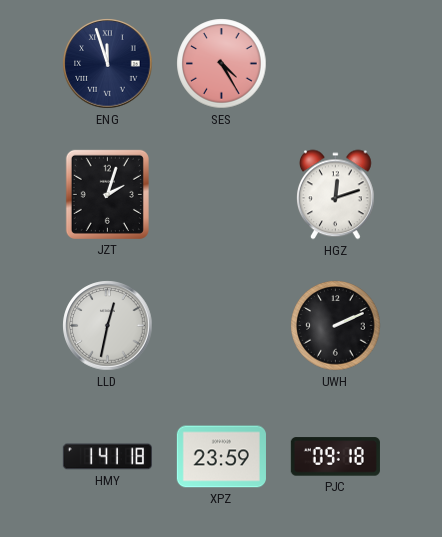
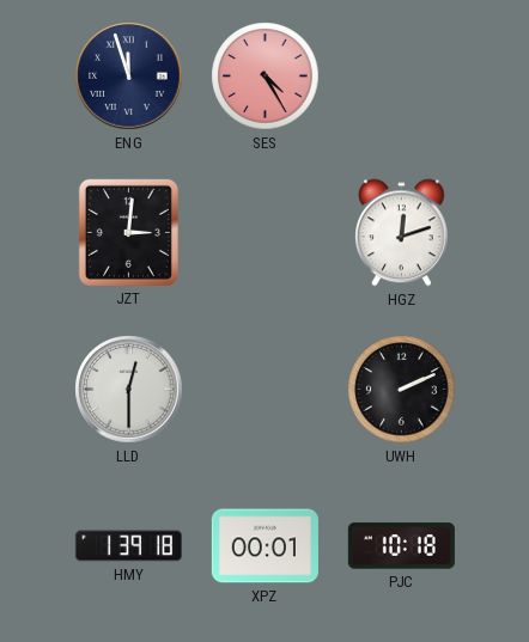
JZT: 2:03 -> 3:01
LLD: 12:32 -> 12:30
HMY: 1:41 -> 1:39
XPZ: 23:59 -> 00:01
PJC: 09:18 -> 10:18
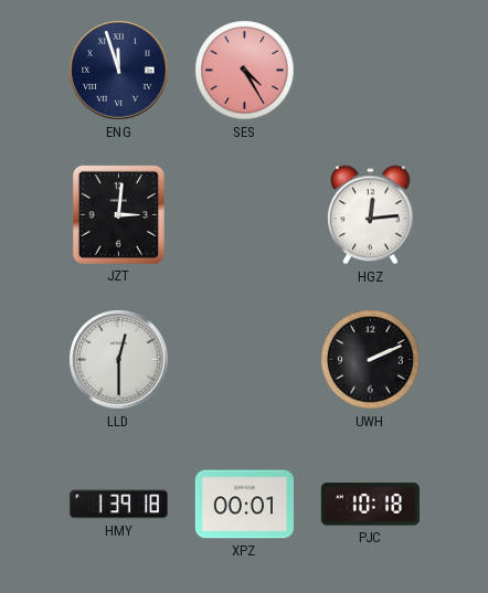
HGZ: 12:12 -> 12:14
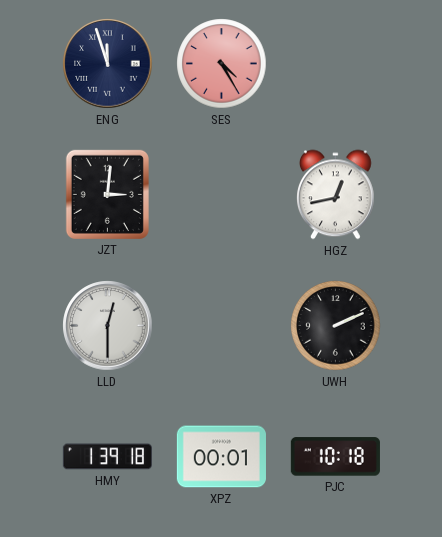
HGZ: 12:14 -> 12:43
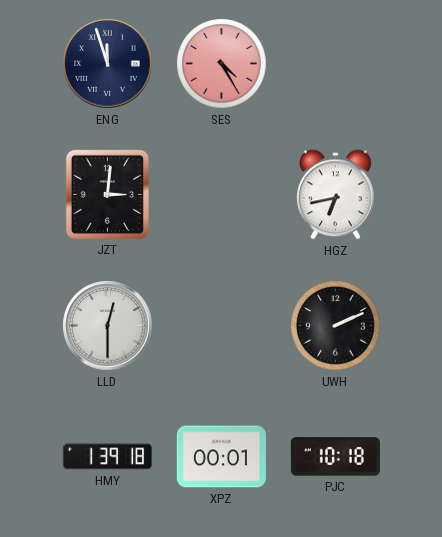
HGZ: 12:43 -> 6:43
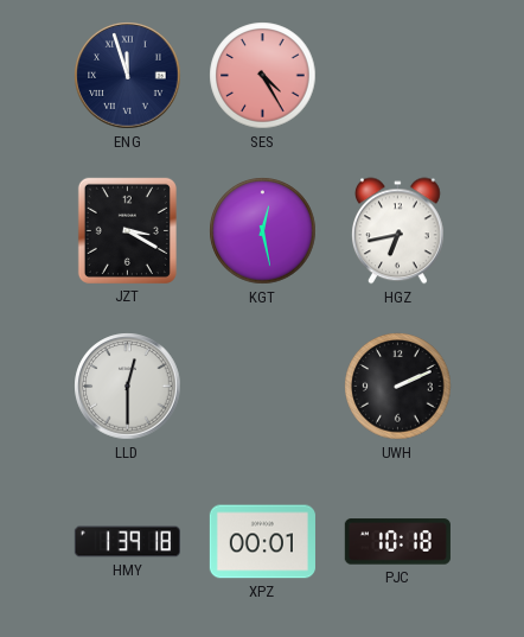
JZT: 3:01 -> 3:20
KGT: none -> 12:28
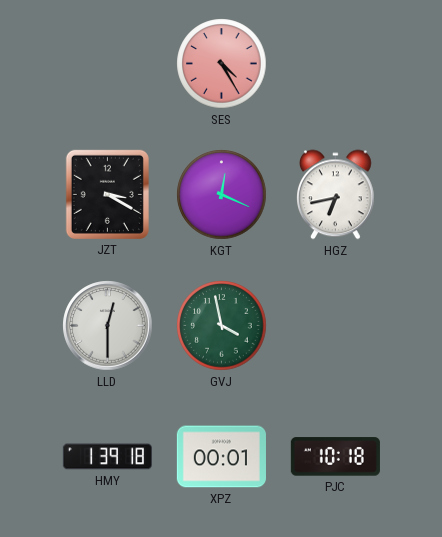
ENG: 11:57 -> none
KGT: 12:28 -> 12:19
GVJ: none -> 3:58
UWH: 2:11 -> none
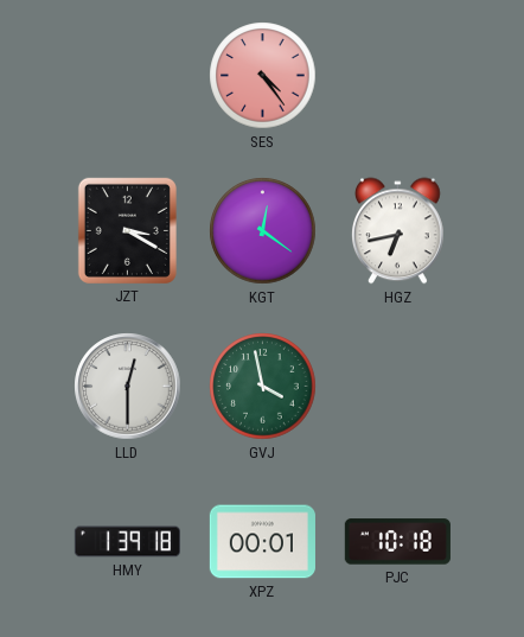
SES: 4:25 -> 4:24
KGT: 12:19 -> 12:21
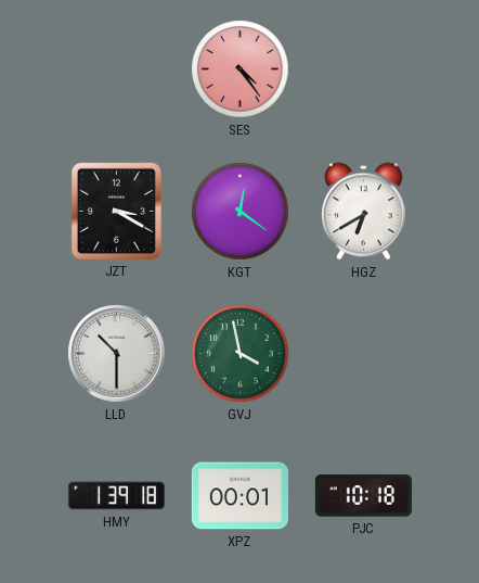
HGZ: 6:43 -> 6:40
LLD: 12:30 -> 10:30
